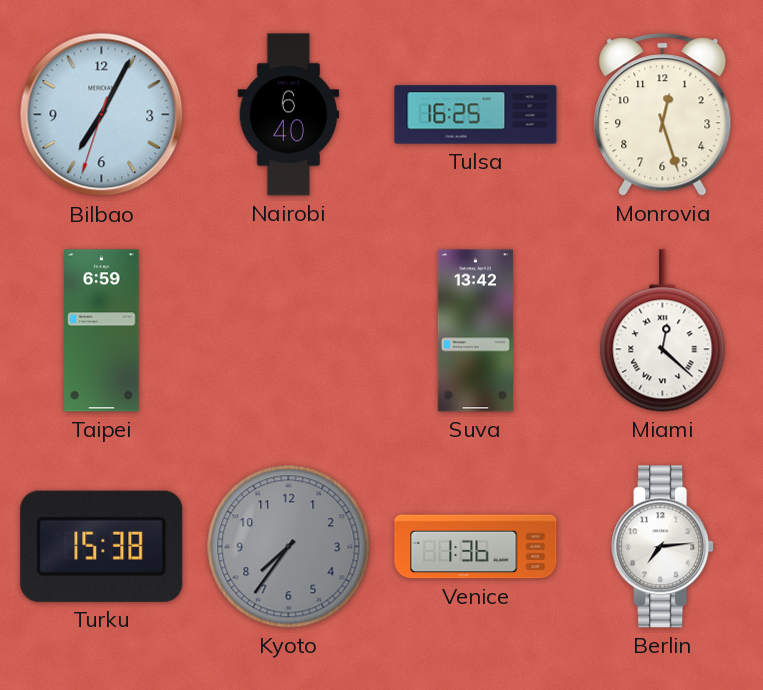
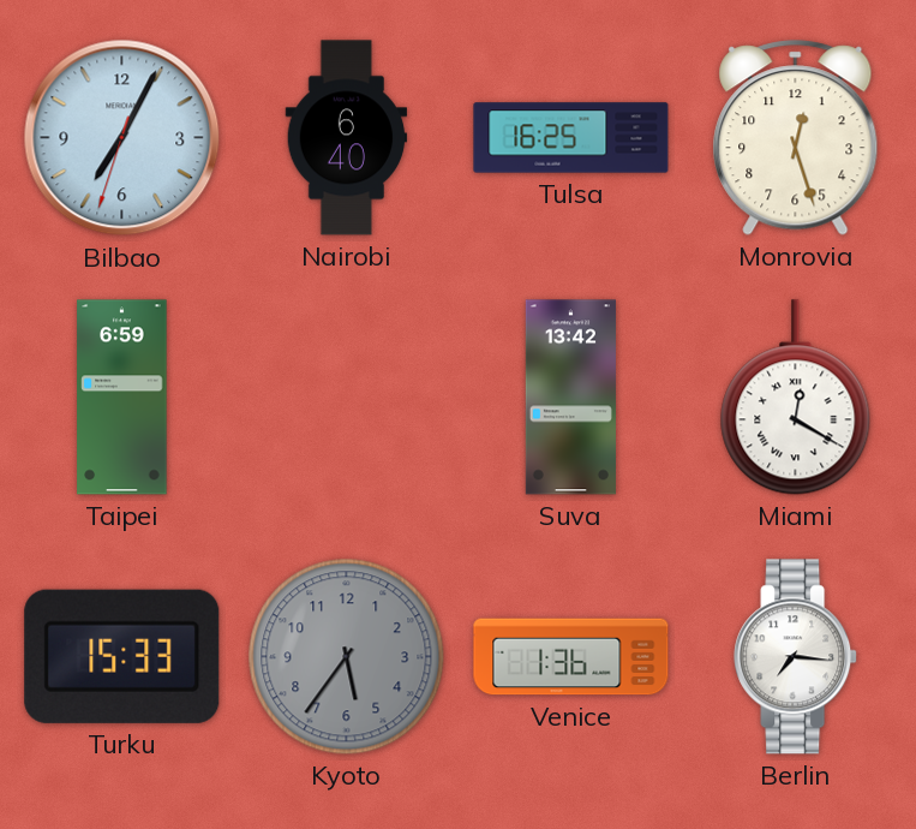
Miami: 12:22 -> 12:20
Turku: 15:38 -> 15:33
Kyoto: 7:36 -> 5:36
Berlin: 7:14 -> 7:16
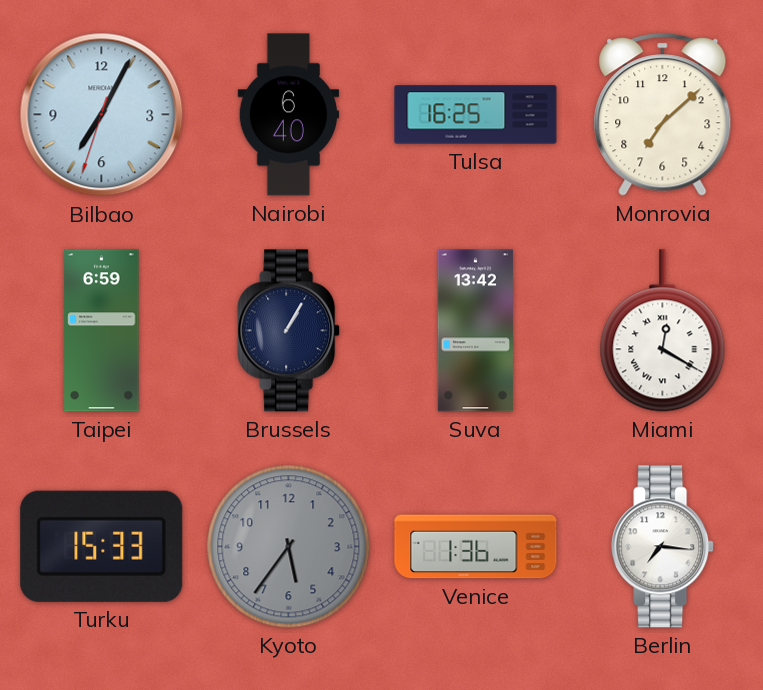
Monrovia: 12:27 -> 7:08
Brussels: none -> 1:05
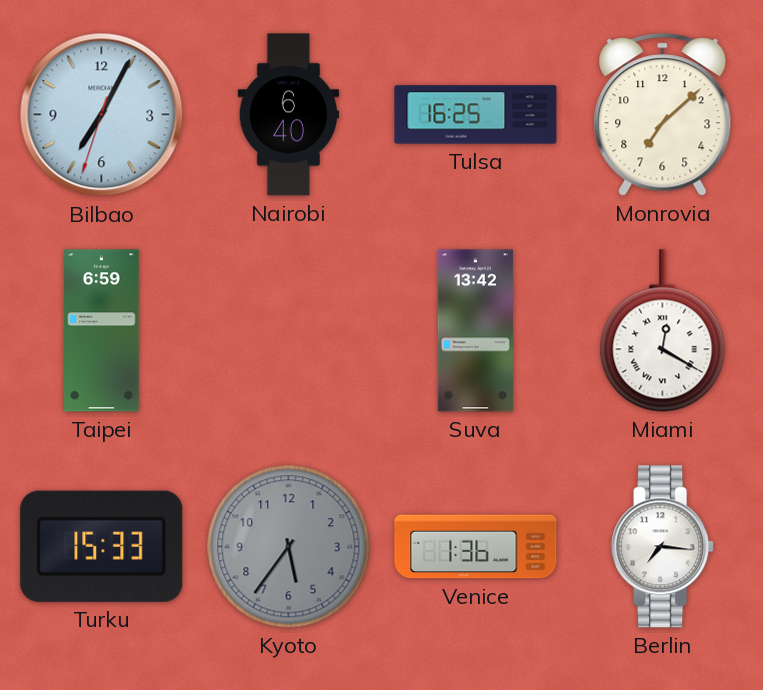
Brussels: 1:05 -> none
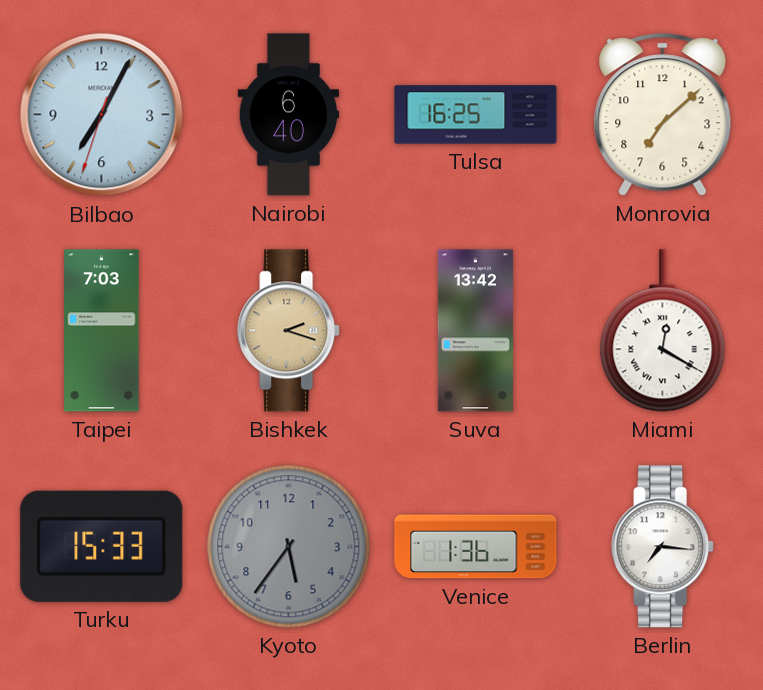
Taipei: 6:59 -> 7:03
Bishkek: none -> 2:18
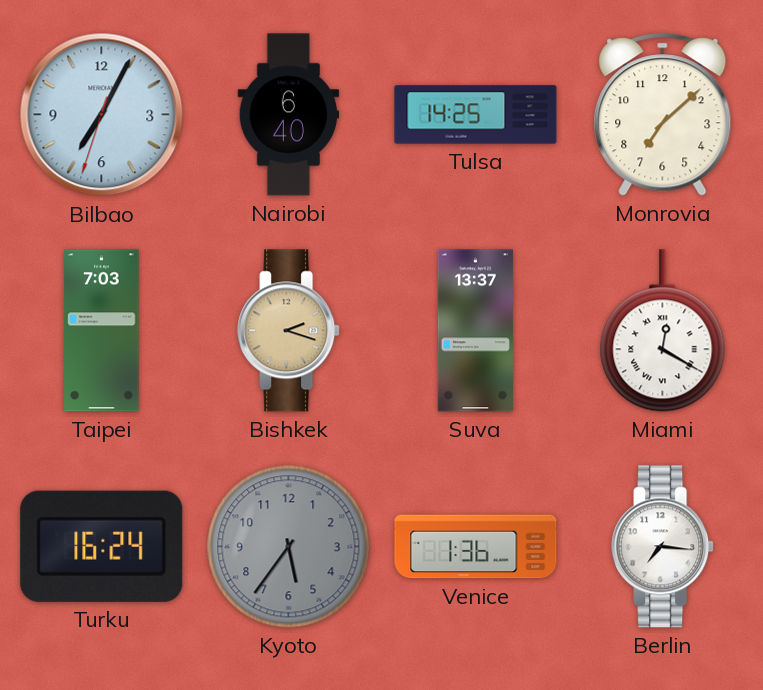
Tulsa: 16:25 -> 14:25
Suva: 13:42 -> 13:37
Turku: 15:33 -> 16:24
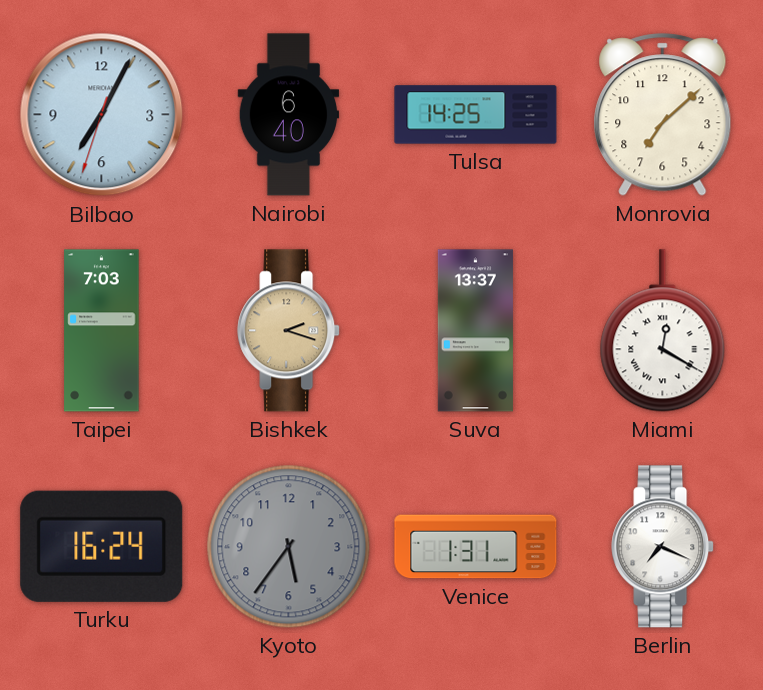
Venice: 1:36 -> 1:31
Berlin: 7:16 -> 7:19
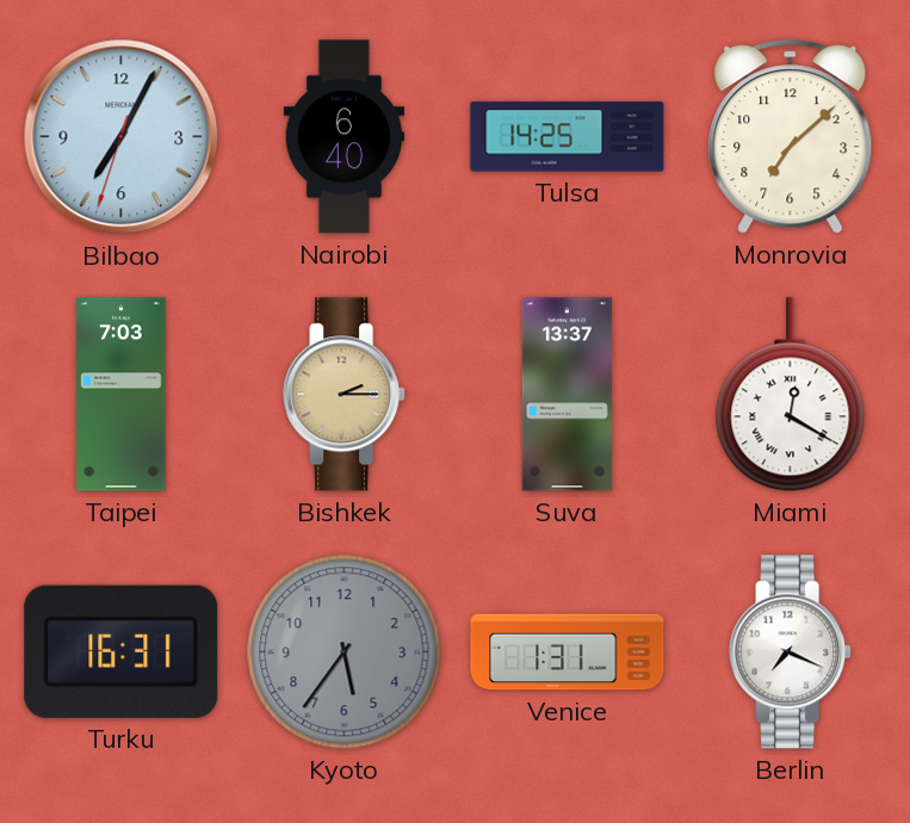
Bishkek: 2:18 -> 2:15
Turku: 16:24 -> 16:31
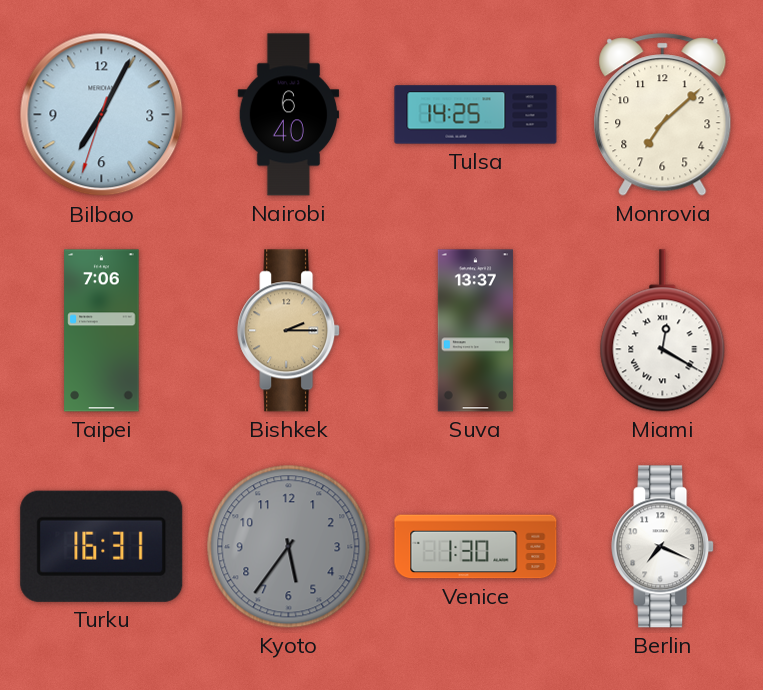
Taipei: 7:03 -> 7:06
Venice: 1:31 -> 1:30
